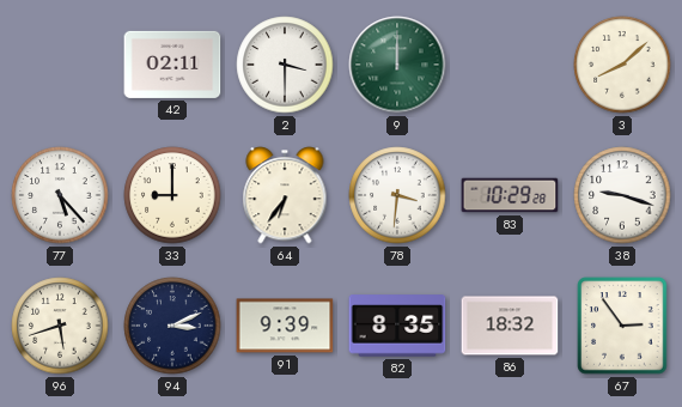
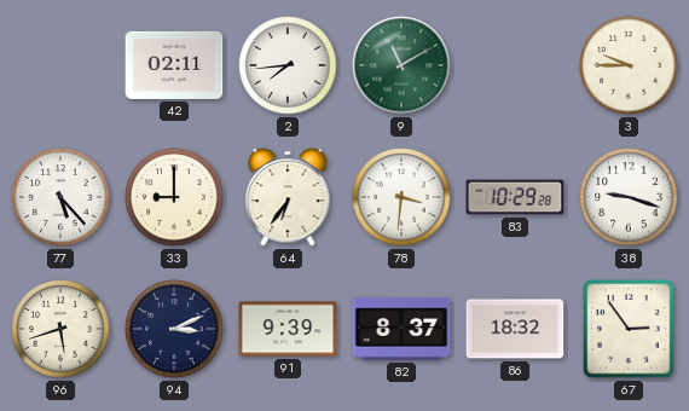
2: 3:30 -> 7:44
9: 12:00 -> 11:10
3: 8:08 -> 9:45
82: 8:35 -> 8:37
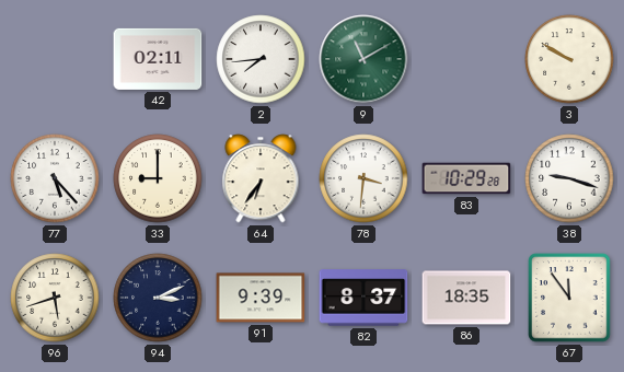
3: 9:45 -> 9:50
86: 18:32 -> 18:35
67: 2:54 -> 11:54
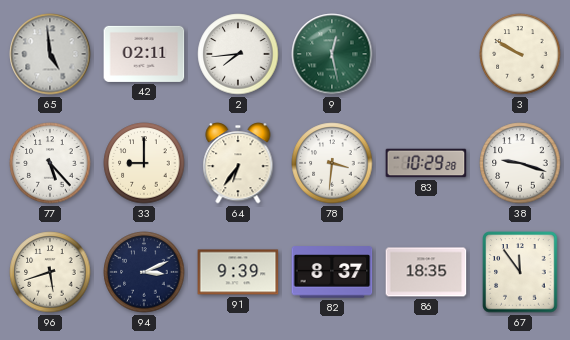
65: none -> 4:59
9: 11:10 -> 12:28
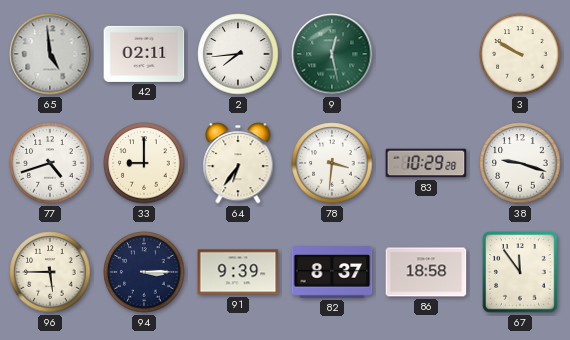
77: 5:23 -> 4:42
96: 5:42 -> 5:45
94: 3:11 -> 3:15
86: 18:35 -> 18:58
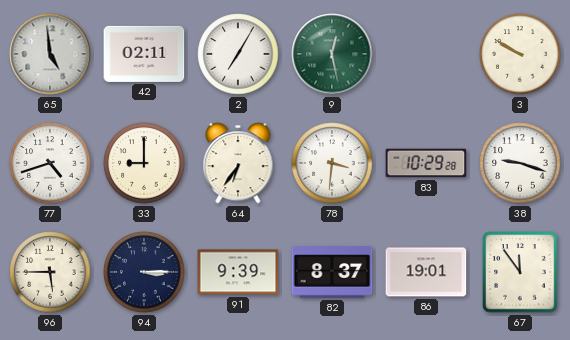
2: 7:44 -> 7:05
86: 18:58 -> 19:01
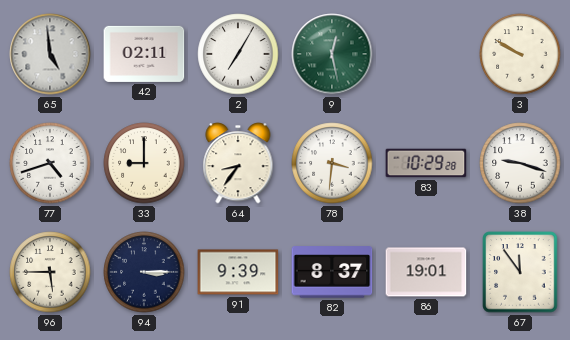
64: 6:36 -> 8:36
